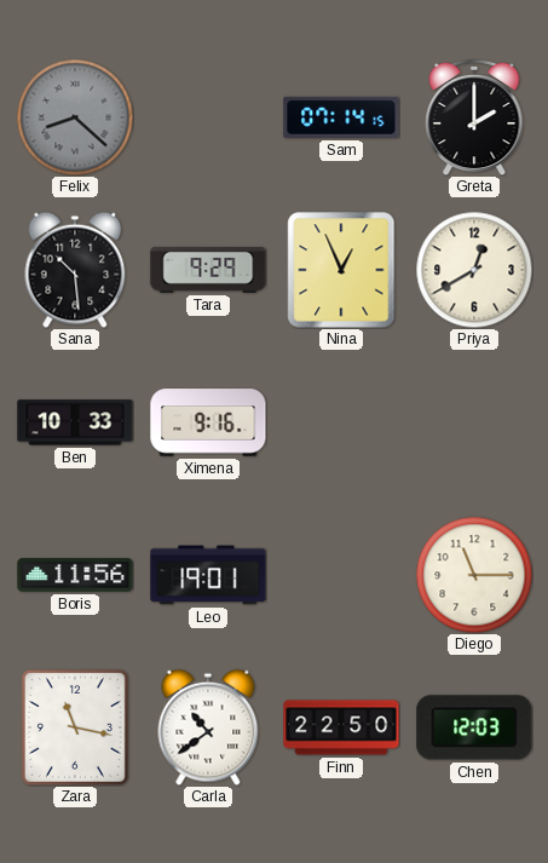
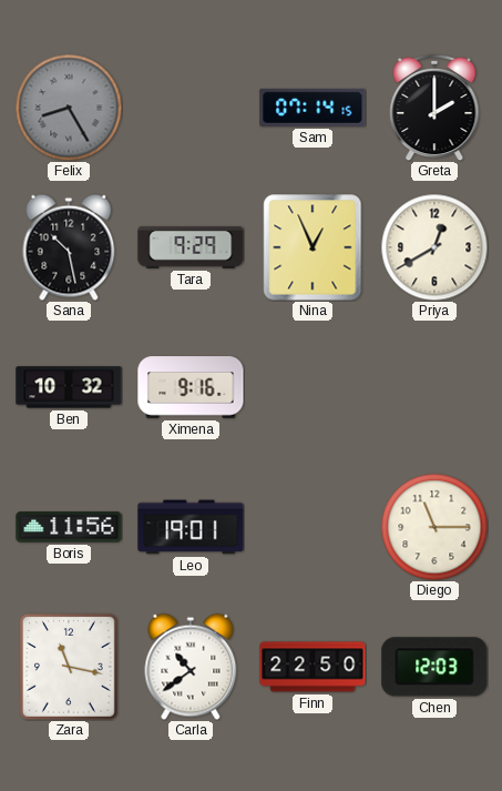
Felix: 8:22 -> 8:25
Sana: 10:29 -> 10:28
Ben: 10:33 -> 10:32
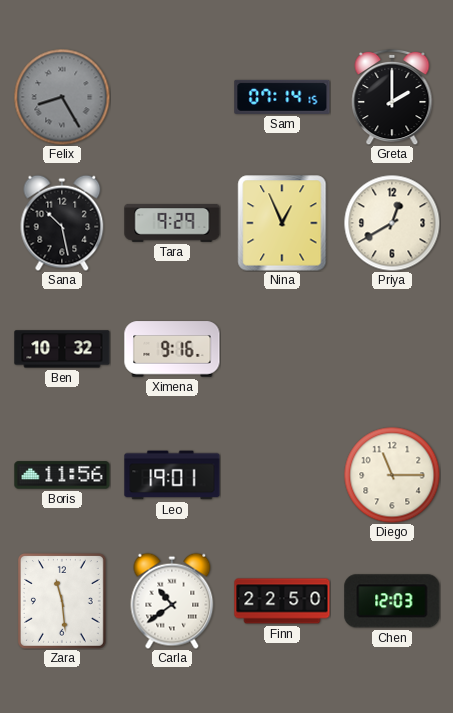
Zara: 11:17 -> 11:29
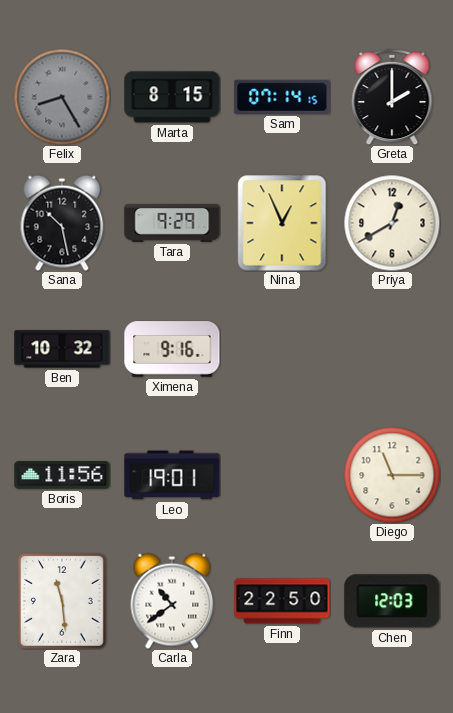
Marta: none -> 8:15
